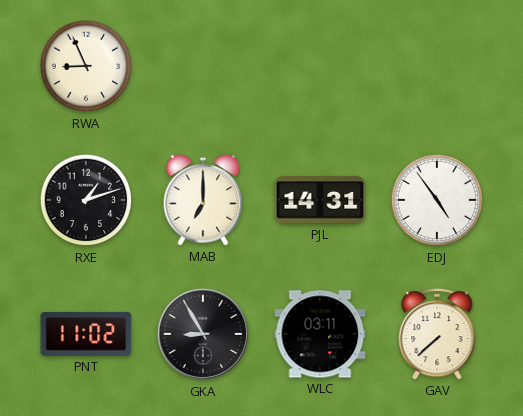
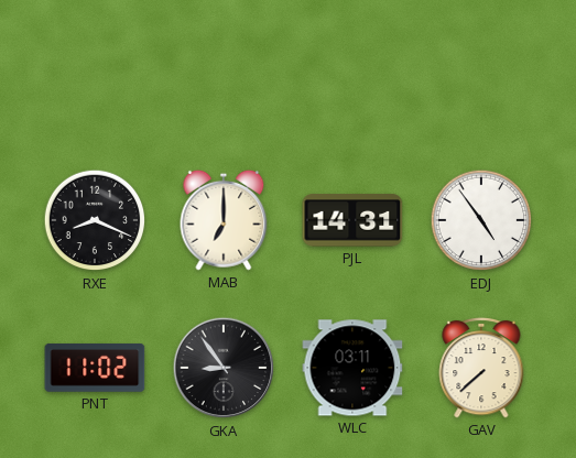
RWA: 8:56 -> none
RXE: 1:12 -> 8:19
GKA: 8:55 -> 8:54
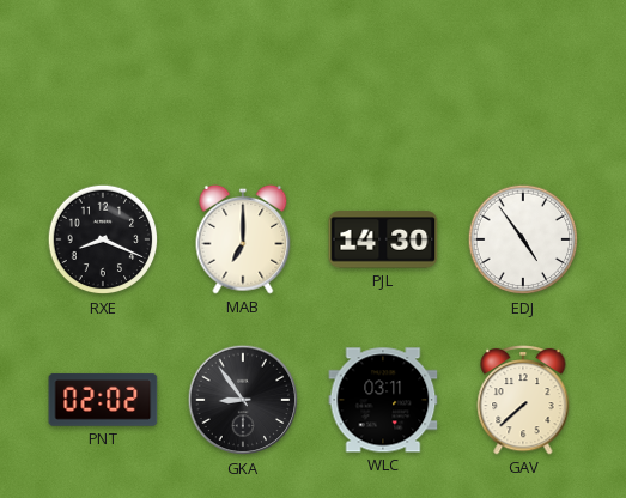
PJL: 14:31 -> 14:30
PNT: 11:02 -> 02:02
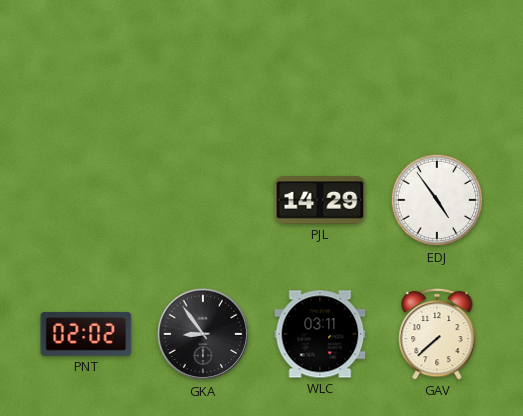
RXE: 8:19 -> none
MAB: 7:00 -> none
PJL: 14:30 -> 14:29
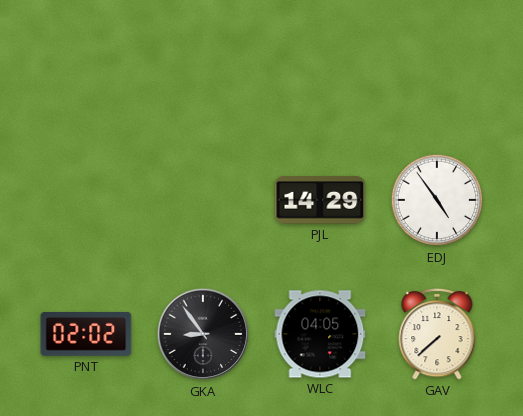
WLC: 03:11 -> 04:05
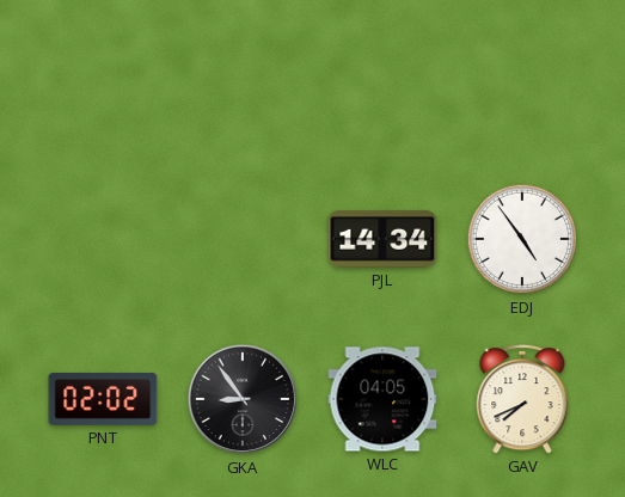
PJL: 14:29 -> 14:34
GAV: 7:38 -> 7:41
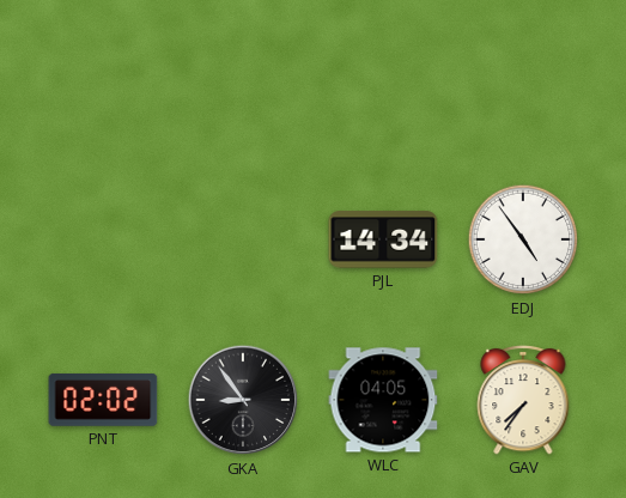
GAV: 7:41 -> 7:36
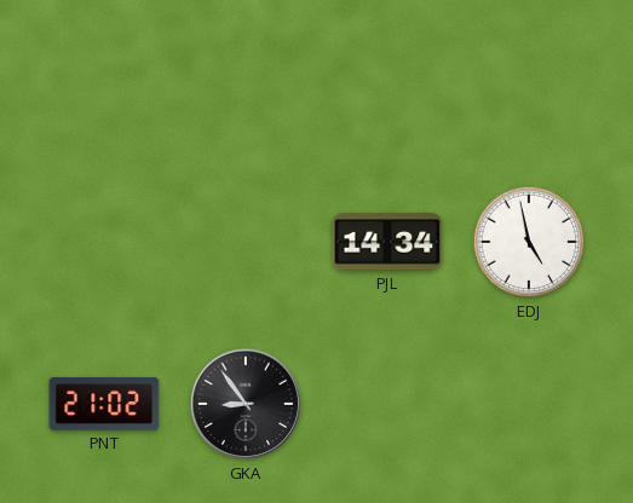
EDJ: 4:54 -> 4:58
PNT: 02:02 -> 21:02
WLC: 04:05 -> none
GAV: 7:36 -> none
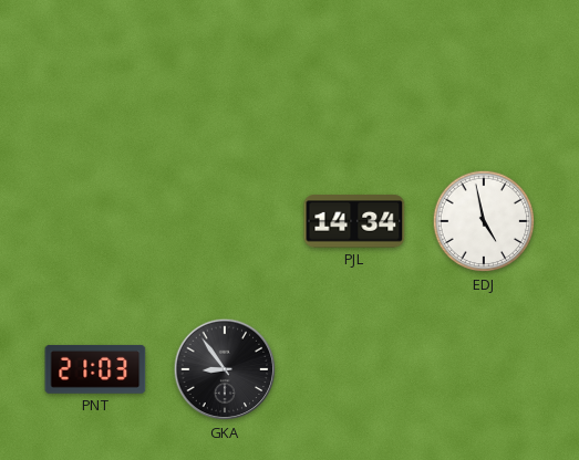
PNT: 21:02 -> 21:03
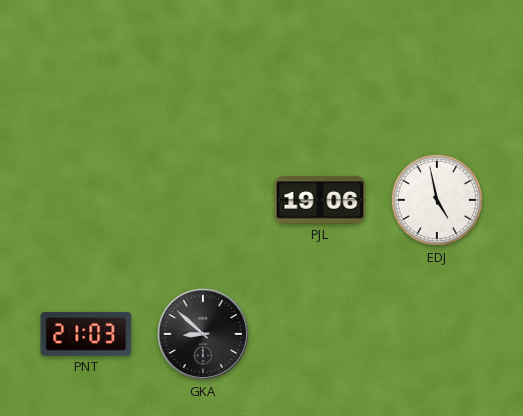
PJL: 14:34 -> 19:06
GKA: 8:54 -> 8:52
